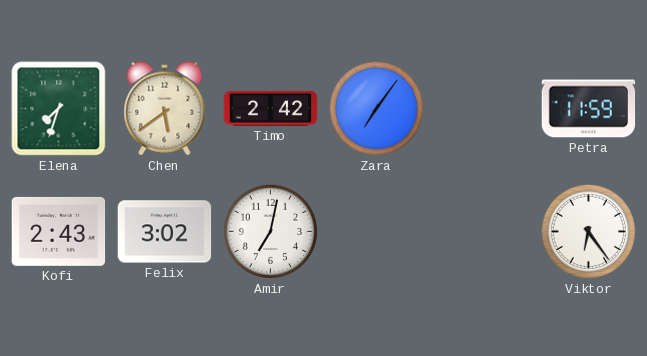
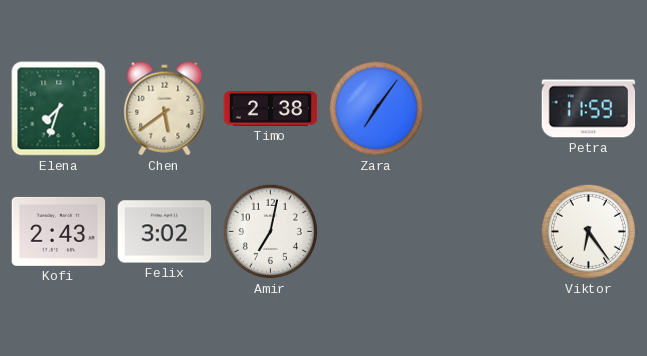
Timo: 2:42 -> 2:38
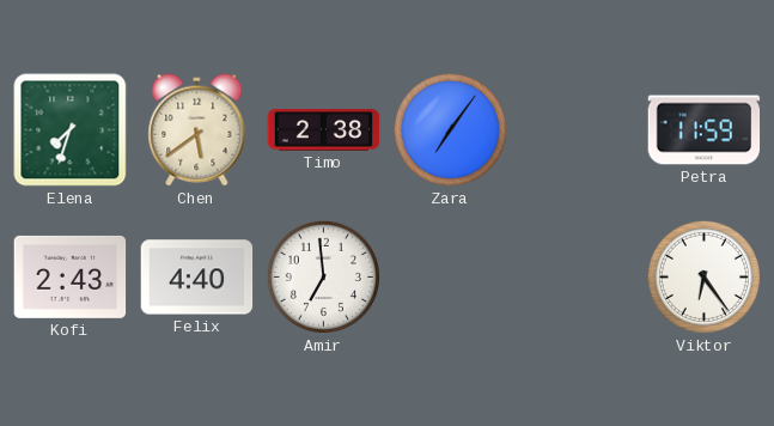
Felix: 3:02 -> 4:40
Amir: 7:02 -> 6:59
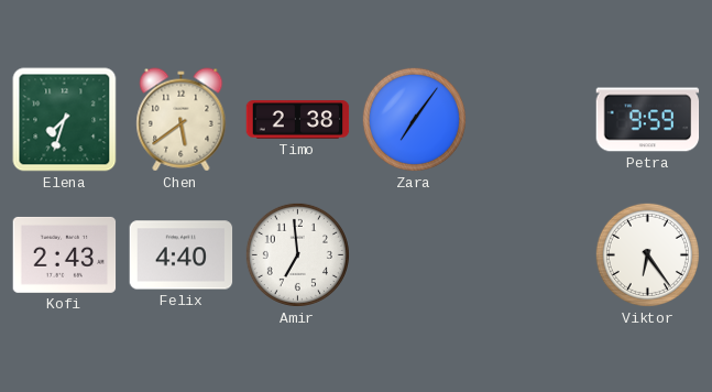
Petra: 11:59 -> 9:59
